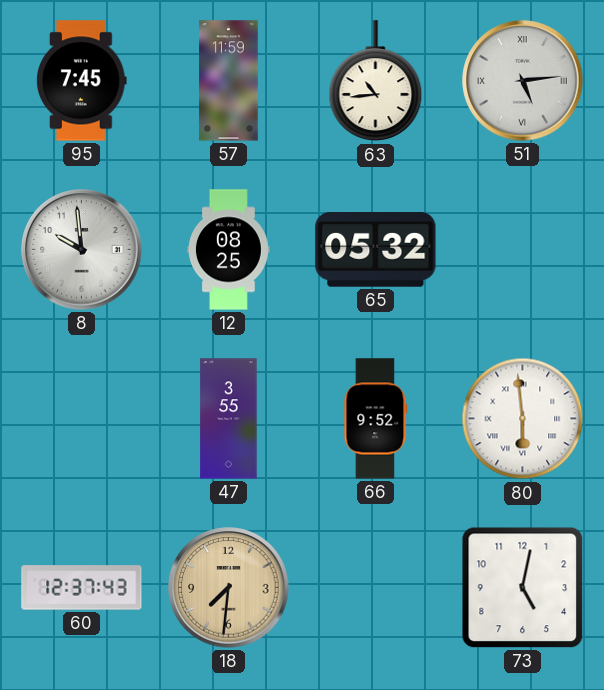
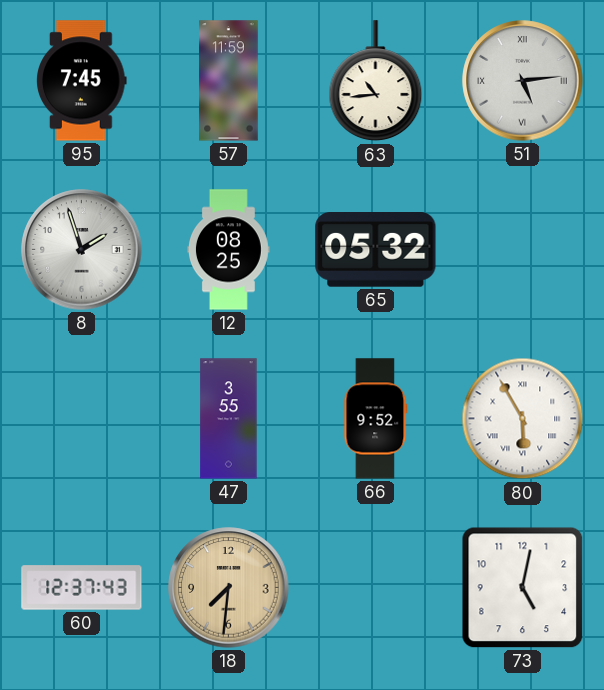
8: 9:59 -> 1:57
80: 5:59 -> 5:55
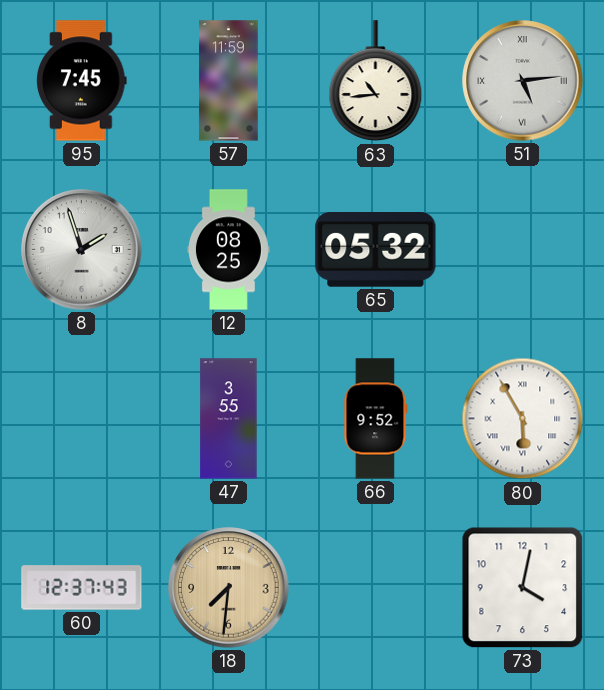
73: 5:02 -> 4:02
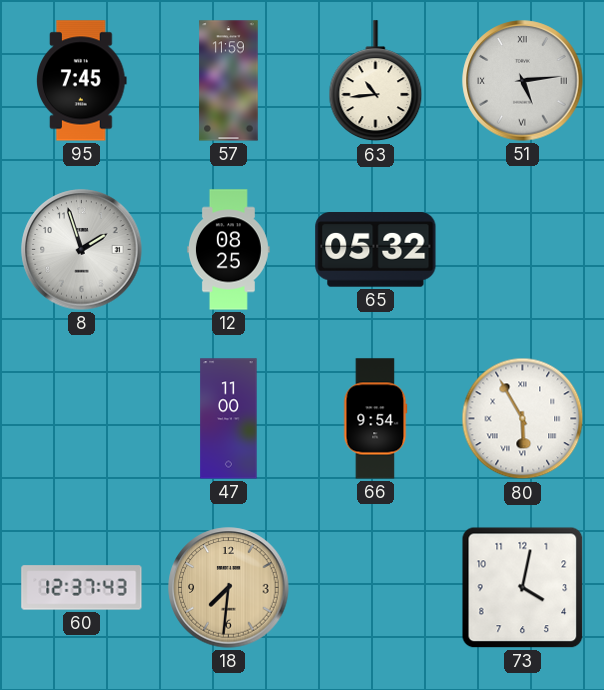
47: 3:55 -> 11:00
66: 9:52 -> 9:54
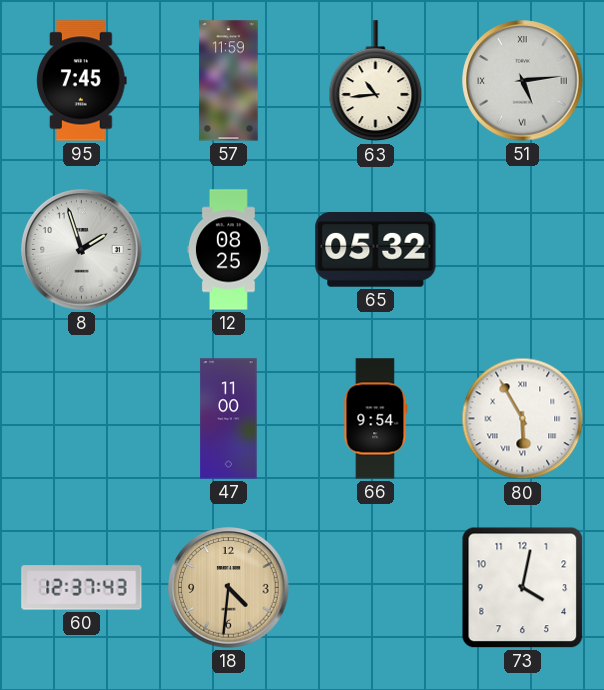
18: 7:31 -> 4:31
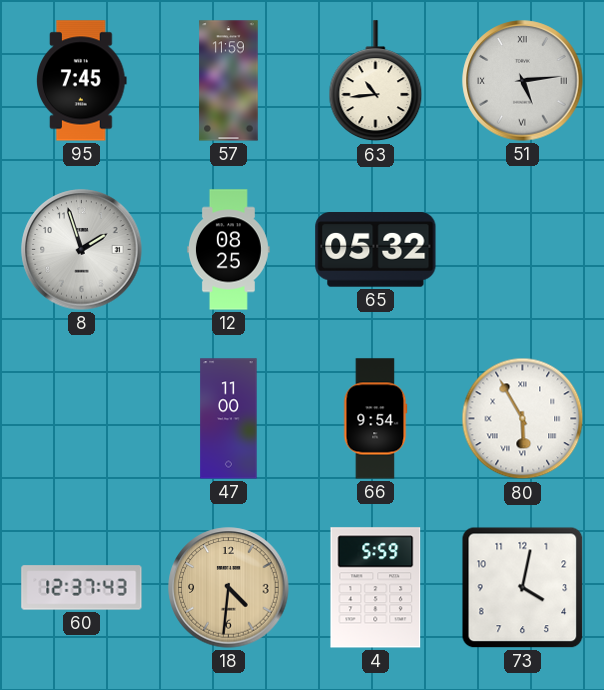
4: none -> 5:59
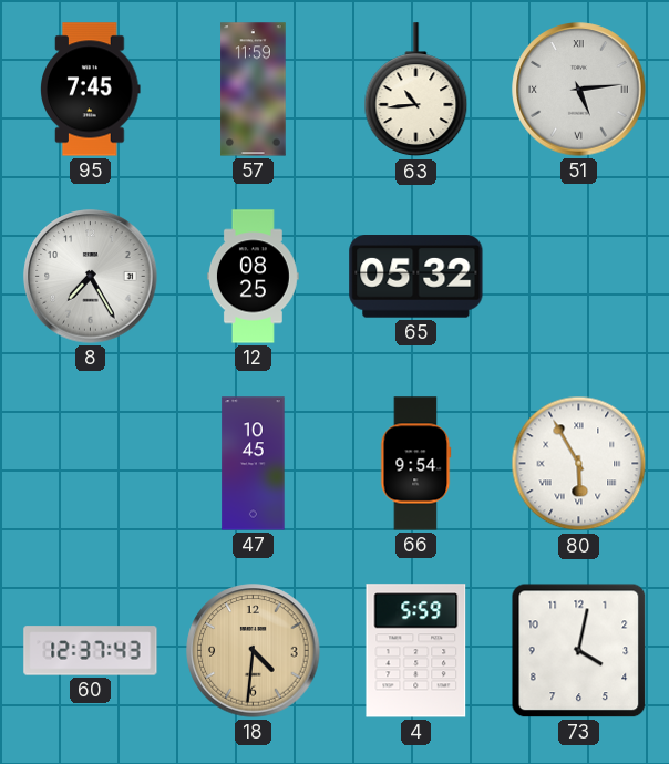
8: 1:57 -> 7:25
47: 11:00 -> 10:45
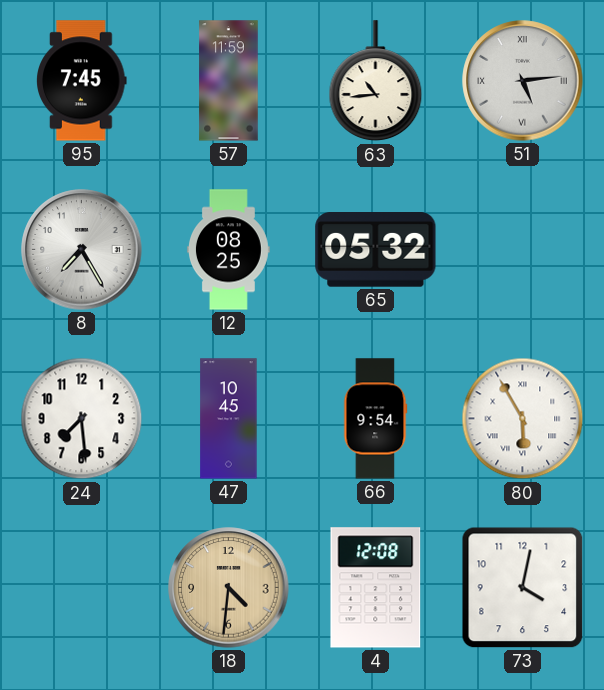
24: none -> 7:29
60: 12:37 -> none
4: 5:59 -> 12:08
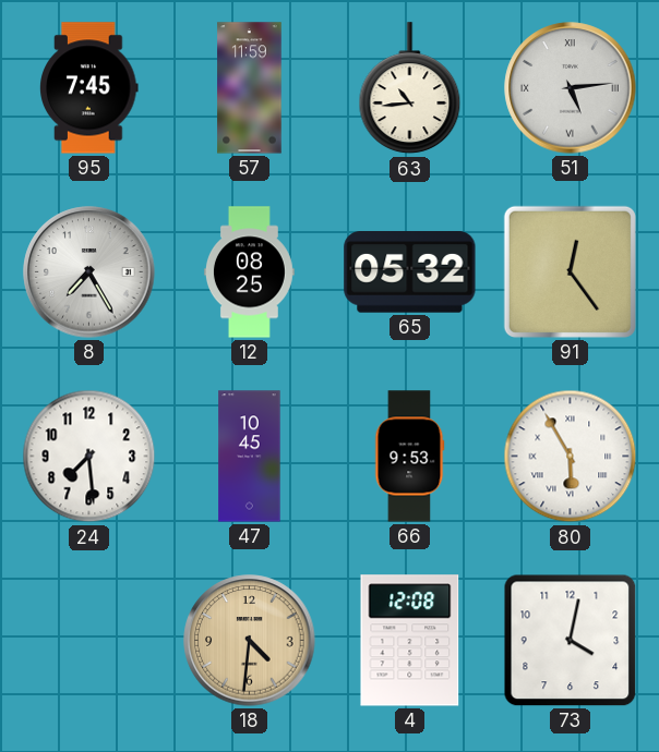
91: none -> 12:24
66: 9:54 -> 9:53
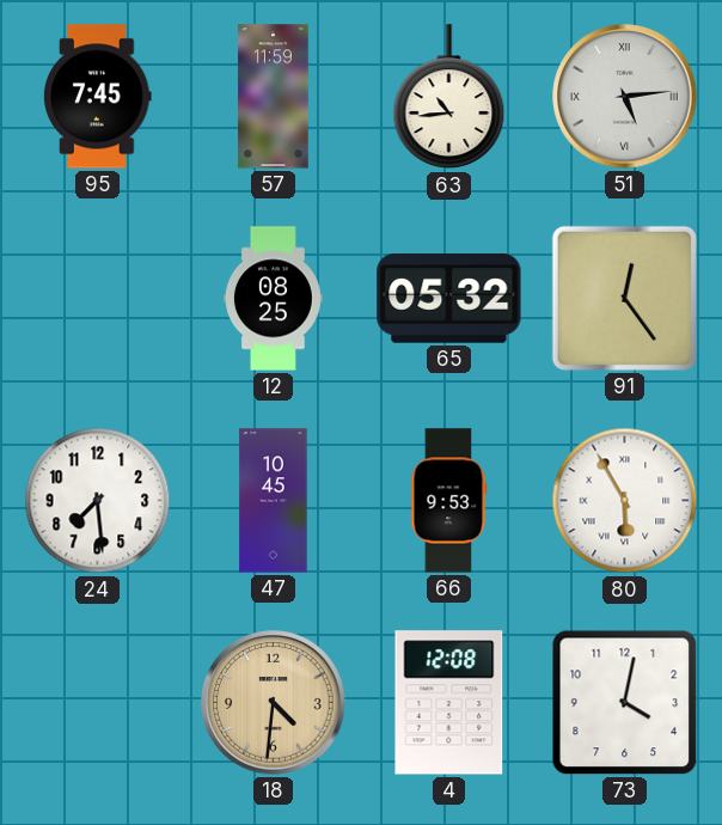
8: 7:25 -> none
